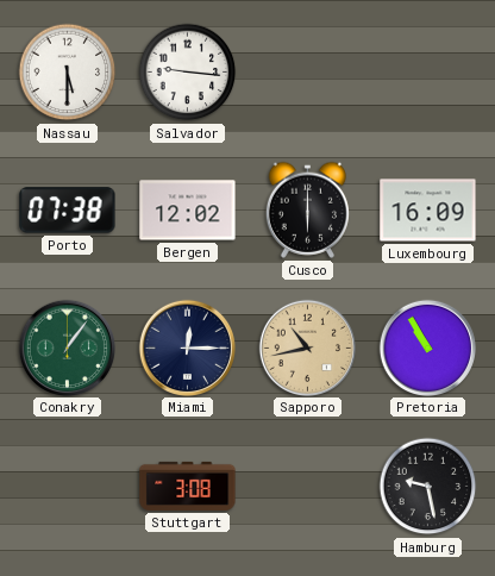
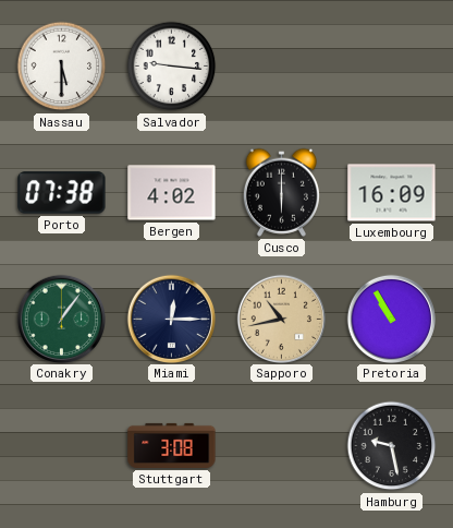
Bergen: 12:02 -> 4:02
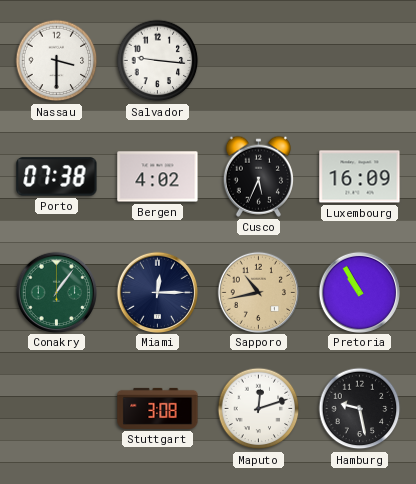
Nassau: 5:30 -> 3:30
Cusco: 6:00 -> 5:34
Maputo: none -> 12:12
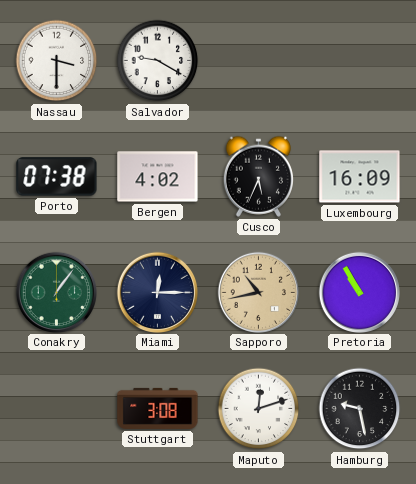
Salvador: 9:16 -> 9:20
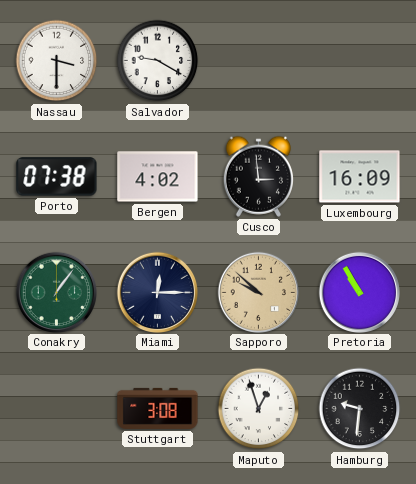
Cusco: 5:34 -> 2:59
Sapporo: 10:43 -> 9:52
Maputo: 12:12 -> 12:57
Hamburg: 9:28 -> 9:31
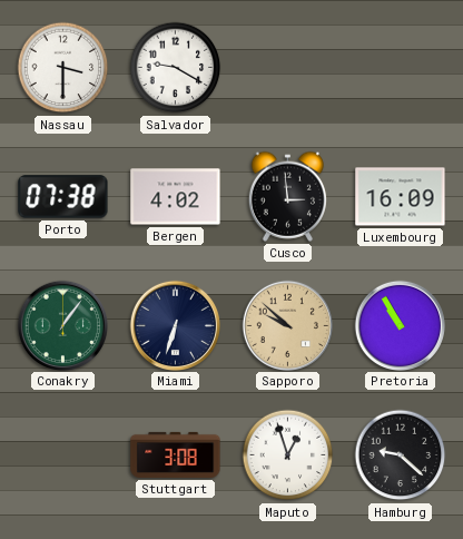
Miami: 12:15 -> 6:33
Hamburg: 9:31 -> 9:22
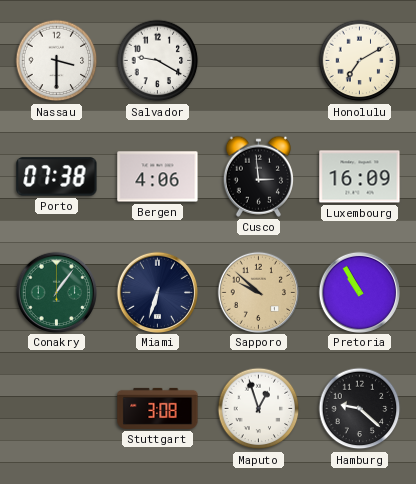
Honolulu: none -> 7:10
Bergen: 4:02 -> 4:06
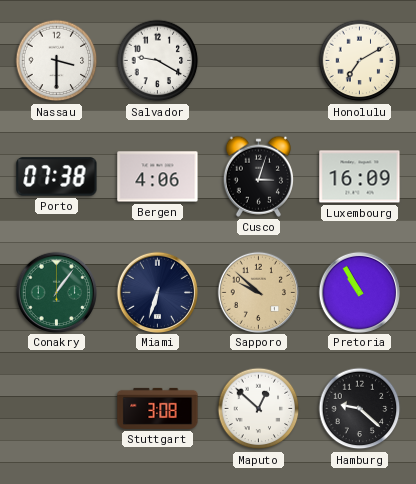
Cusco: 2:59 -> 3:03
Maputo: 12:57 -> 12:52
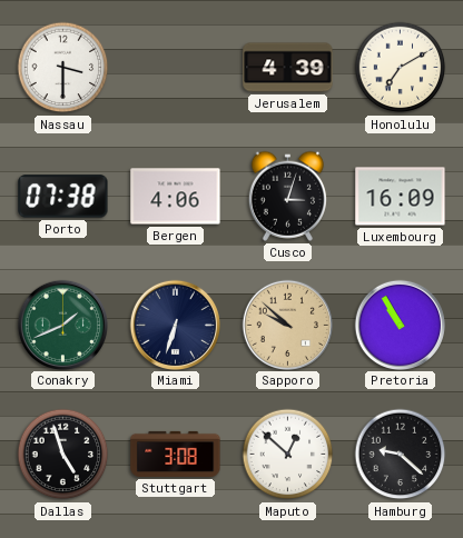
Salvador: 9:20 -> none
Jerusalem: none -> 4:39
Conakry: 1:06 -> 1:41
Dallas: none -> 4:57
